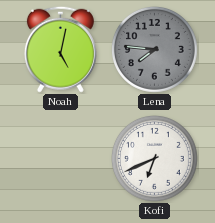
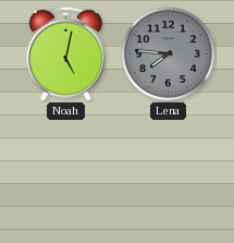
Kofi: 6:41 -> none
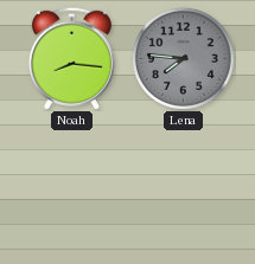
Noah: 5:02 -> 8:16
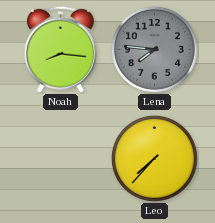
Leo: none -> 7:37
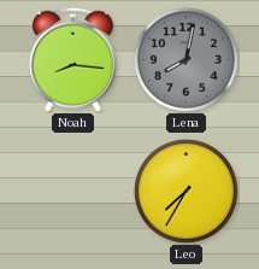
Lena: 7:46 -> 8:02
Leo: 7:37 -> 7:35
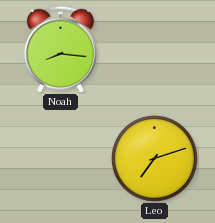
Lena: 8:02 -> none
Leo: 7:35 -> 7:12
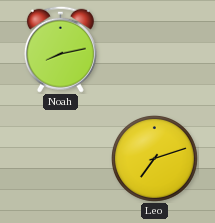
Noah: 8:16 -> 8:13
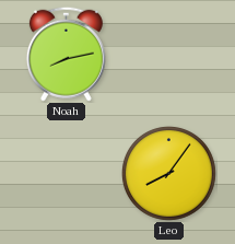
Leo: 7:12 -> 8:06
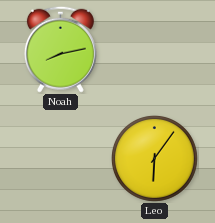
Leo: 8:06 -> 6:06
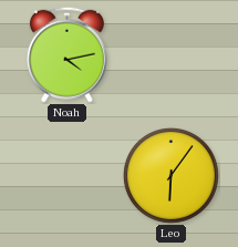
Noah: 8:13 -> 4:13
